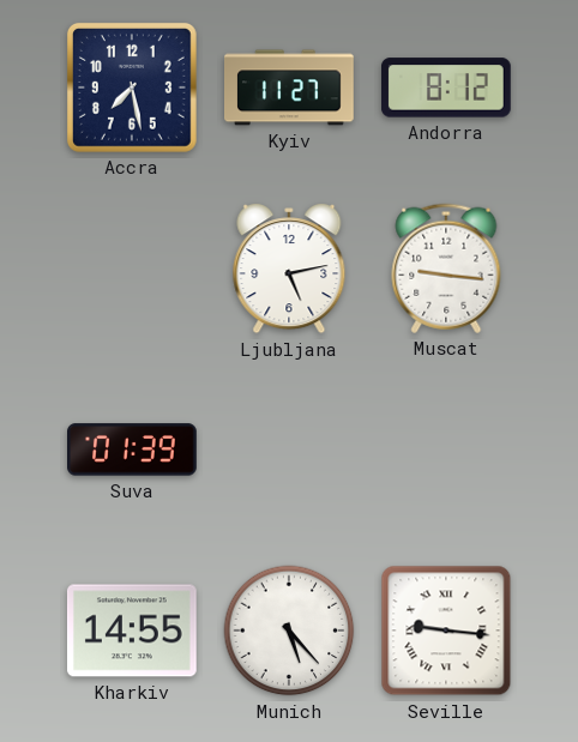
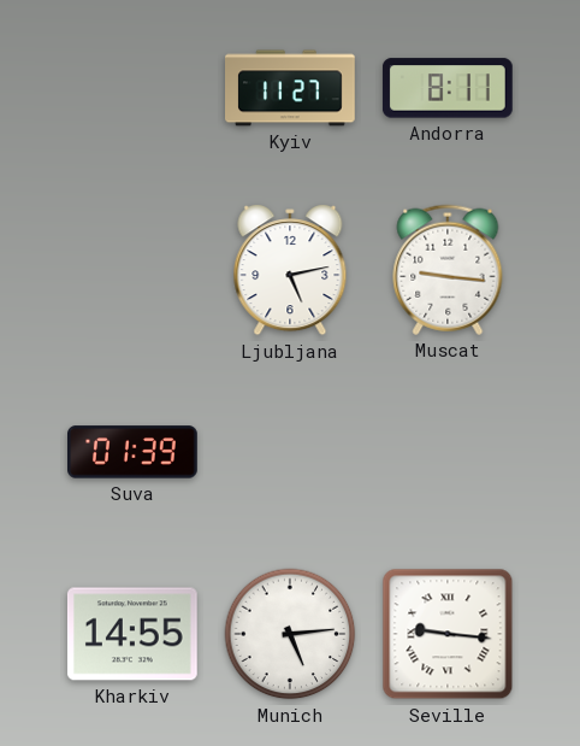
Accra: 7:28 -> none
Andorra: 8:12 -> 8:11
Munich: 5:23 -> 5:14
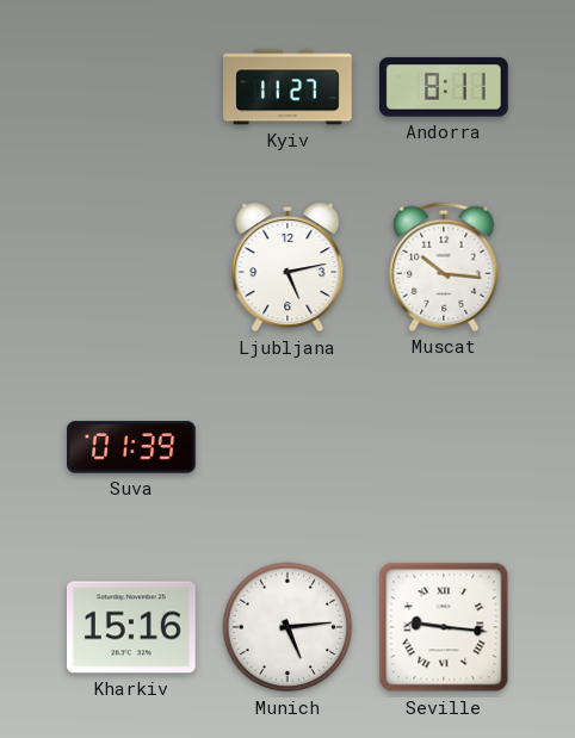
Muscat: 9:16 -> 10:16
Kharkiv: 14:55 -> 15:16
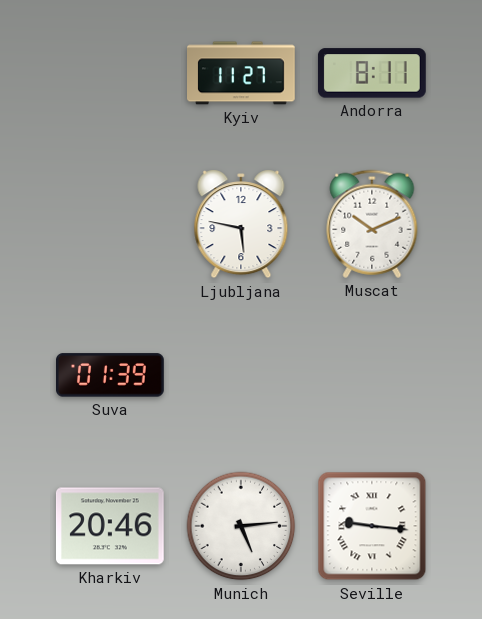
Ljubljana: 5:13 -> 5:47
Muscat: 10:16 -> 10:11
Kharkiv: 15:16 -> 20:46
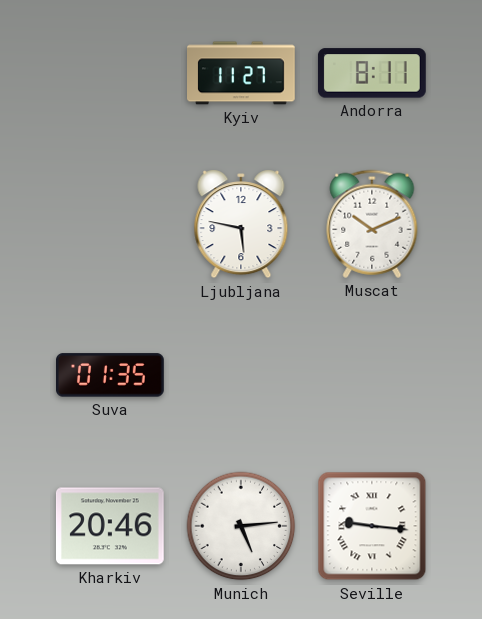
Suva: 01:39 -> 01:35
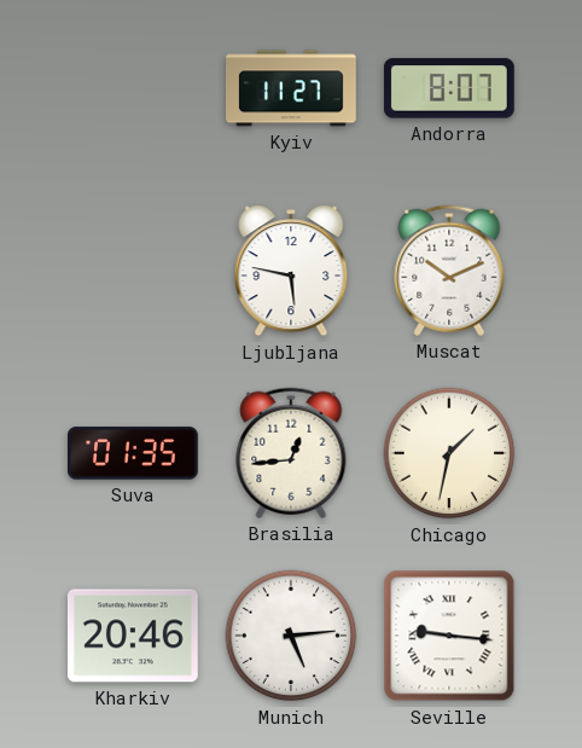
Andorra: 8:11 -> 8:07
Brasilia: none -> 12:44
Chicago: none -> 1:32
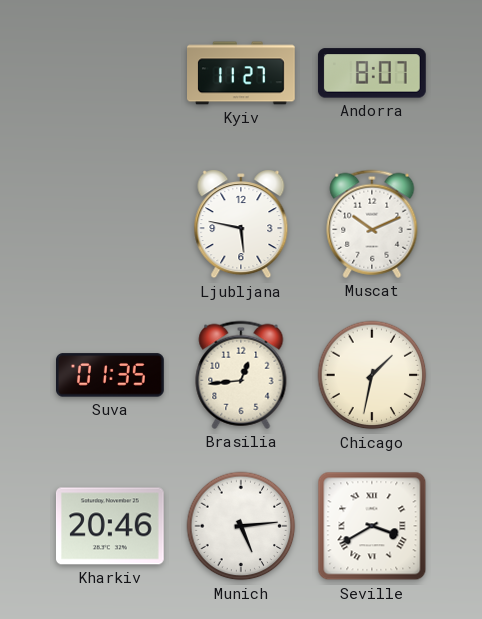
Seville: 9:16 -> 3:40
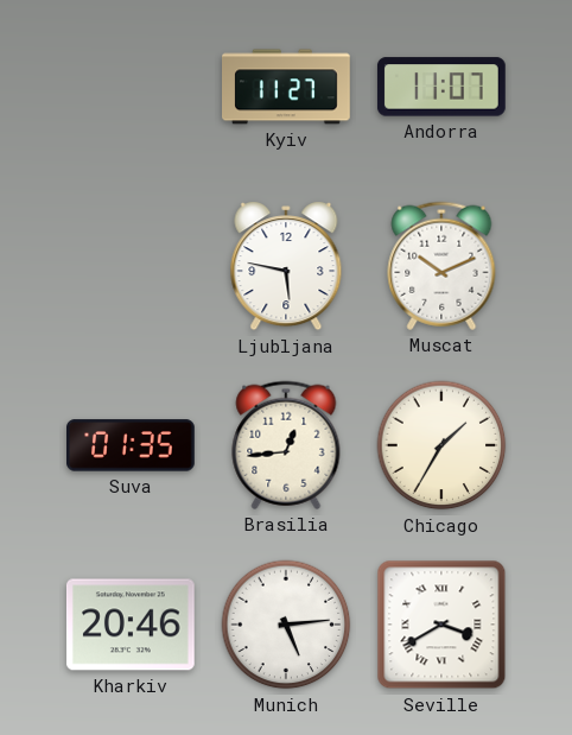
Andorra: 8:07 -> 11:07
Chicago: 1:32 -> 1:35
